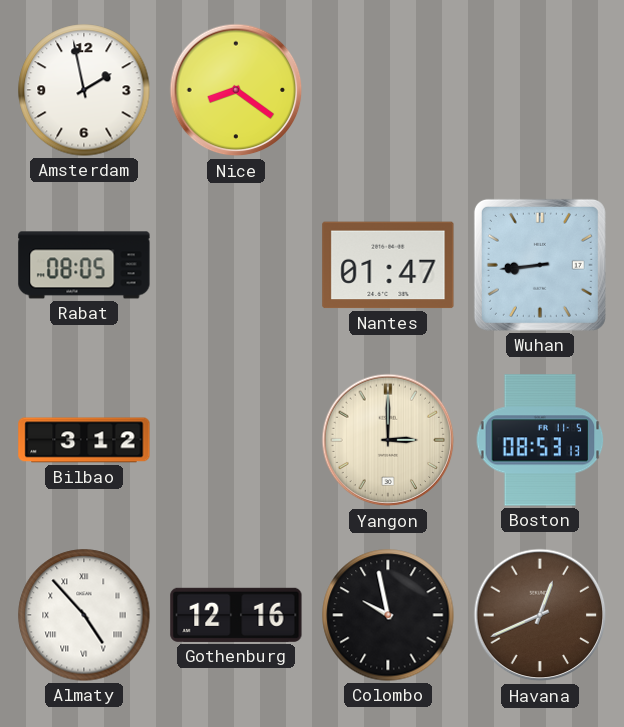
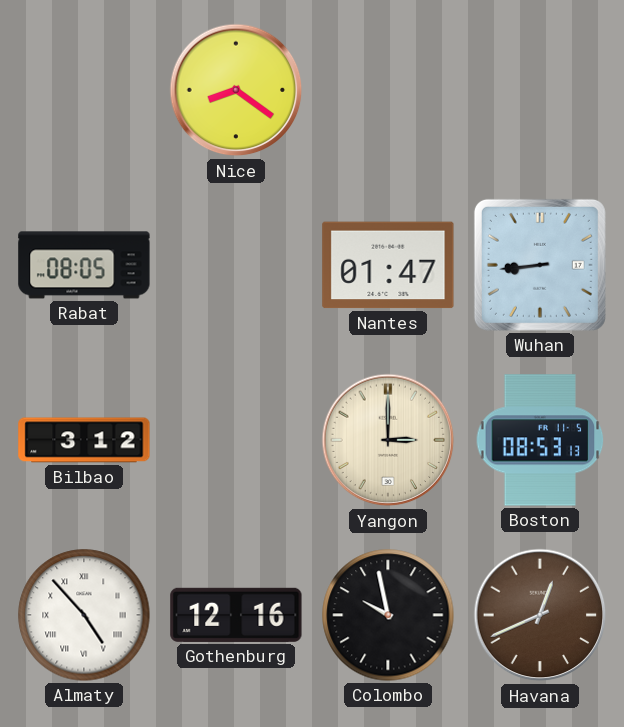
Amsterdam: 1:58 -> none
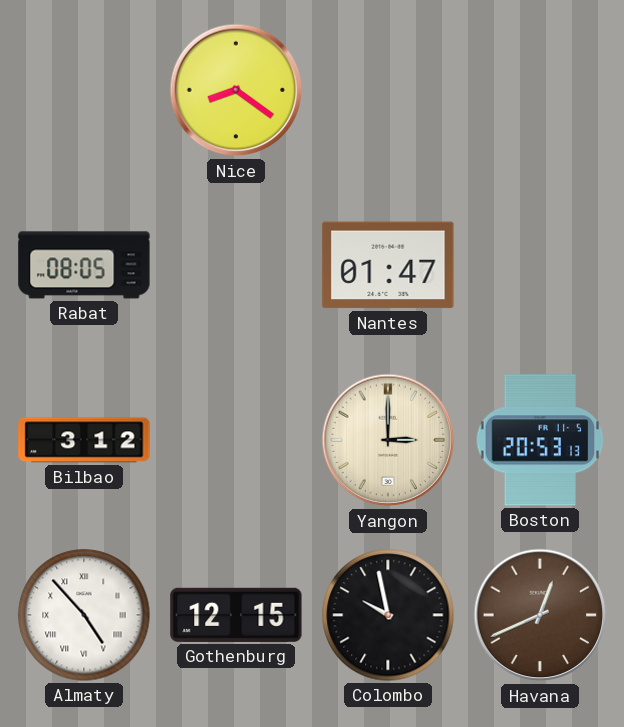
Wuhan: 8:44 -> none
Boston: 08:53 -> 20:53
Gothenburg: 12:16 -> 12:15
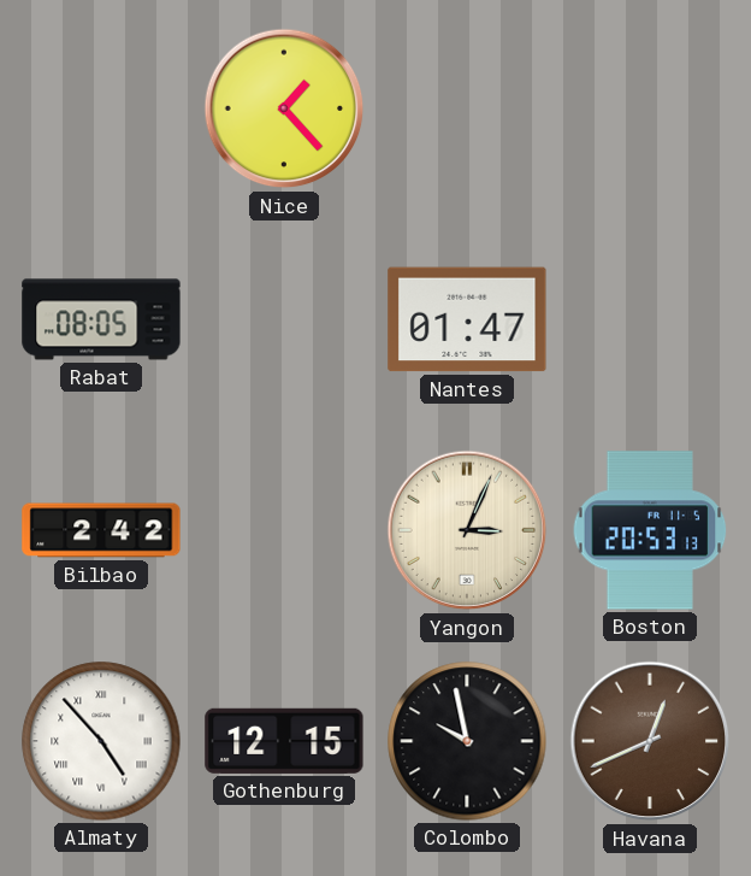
Nice: 8:21 -> 1:23
Bilbao: 3:12 -> 2:42
Yangon: 3:00 -> 3:04
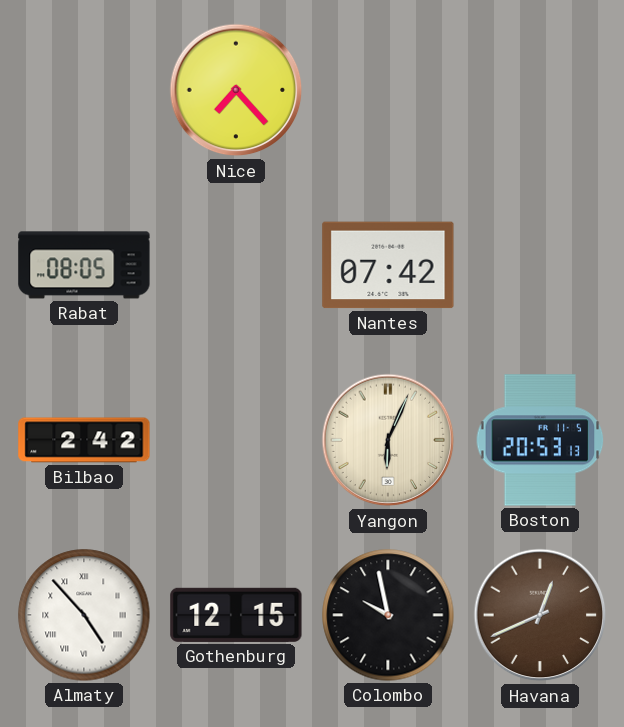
Nice: 1:23 -> 7:23
Nantes: 01:47 -> 07:42
Yangon: 3:04 -> 6:04
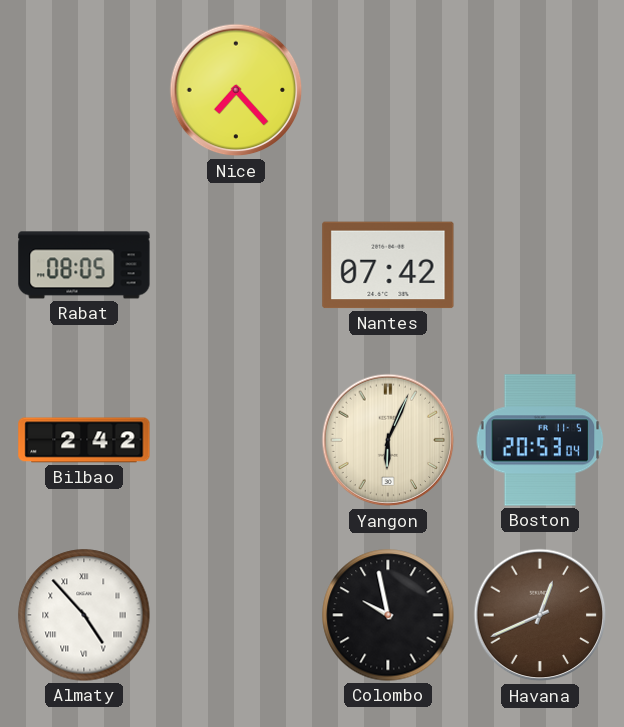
Boston: 20:53:13 -> 20:53:04
Gothenburg: 12:15 -> none
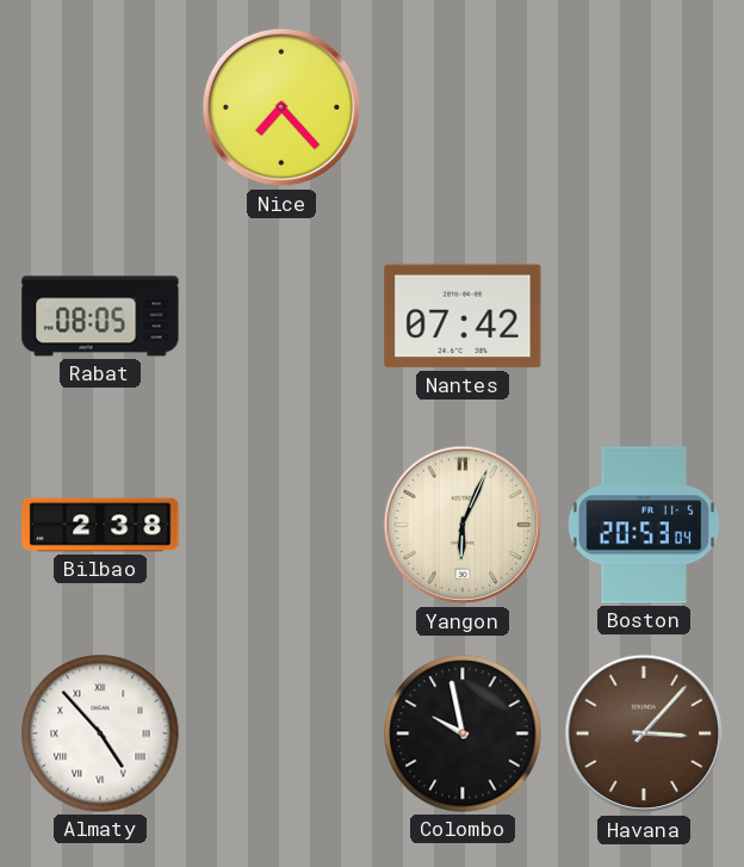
Bilbao: 2:42 -> 2:38
Havana: 12:41 -> 3:07
